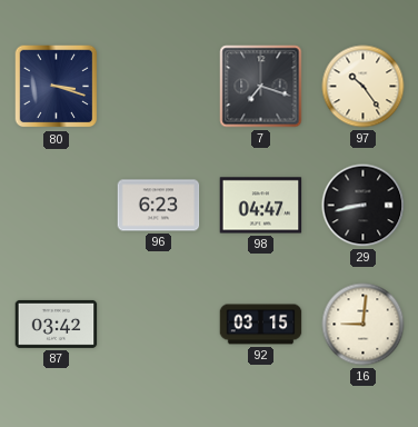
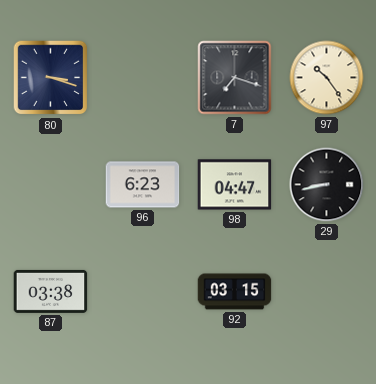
87: 03:42 -> 03:38
16: 9:01 -> none
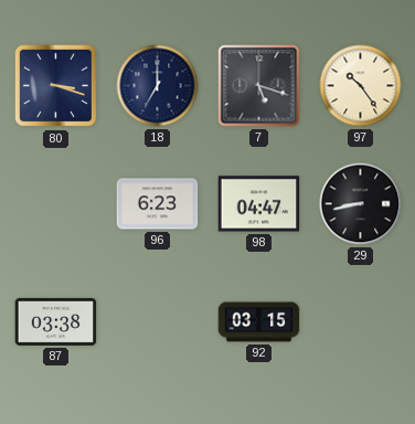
18: none -> 7:00
7: 7:18 -> 5:18
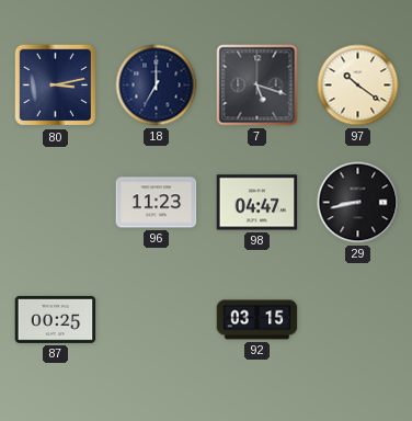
80: 3:18 -> 3:13
97: 10:24 -> 10:21
96: 6:23 -> 11:23
87: 03:38 -> 00:25
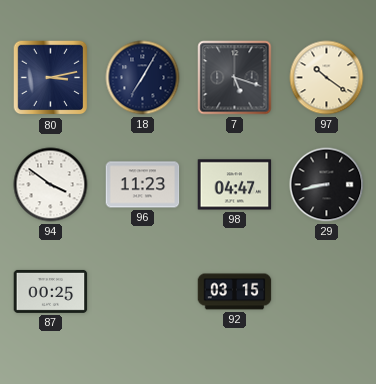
18: 7:00 -> 7:05
94: none -> 3:51
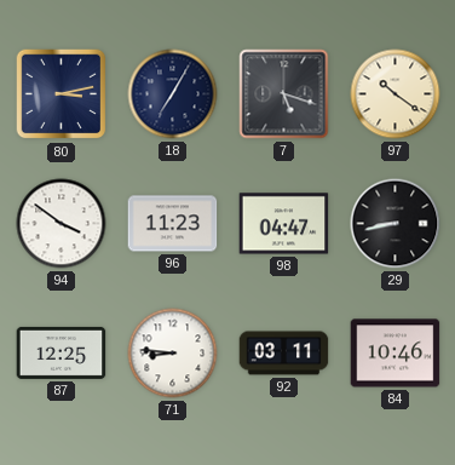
87: 00:25 -> 12:25
71: none -> 8:46
92: 03:15 -> 03:11
84: none -> 10:46
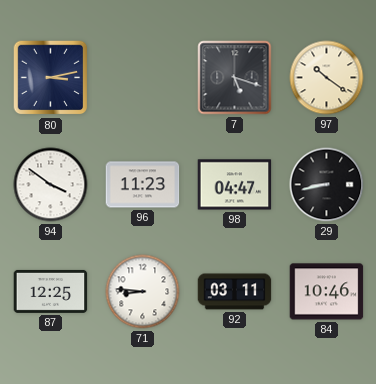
18: 7:05 -> none
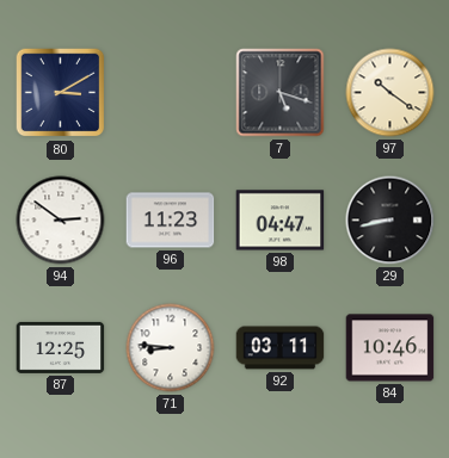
80: 3:13 -> 3:10
94: 3:51 -> 2:51
